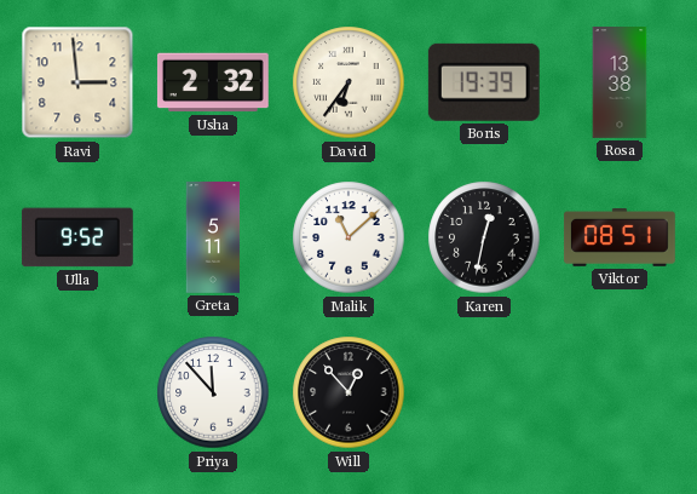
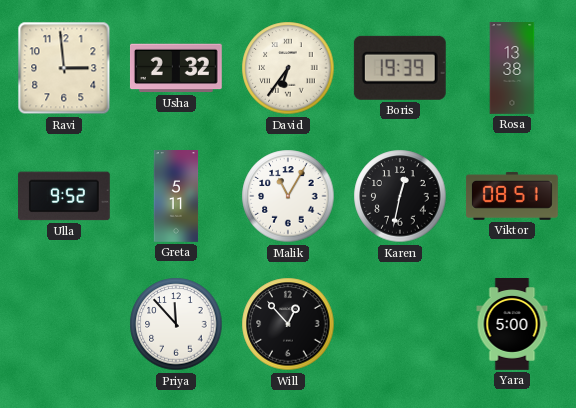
Malik: 11:08 -> 11:05
Yara: none -> 5:00
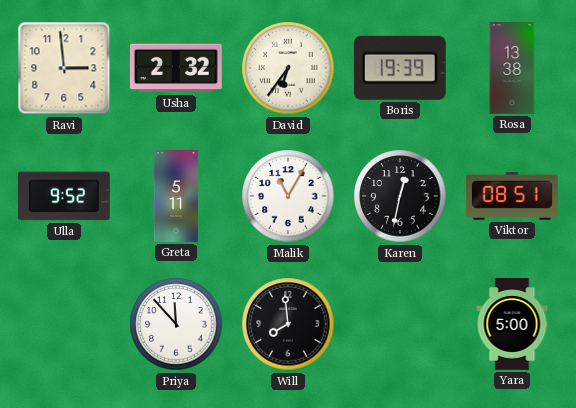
Will: 12:53 -> 7:59
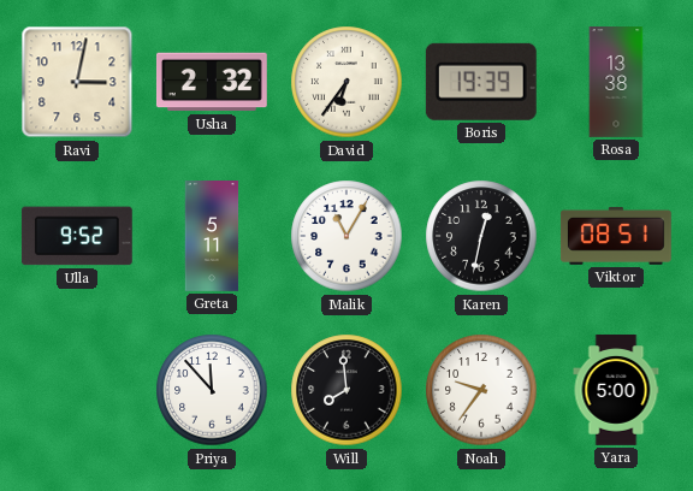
Ravi: 2:59 -> 3:02
Noah: none -> 9:36
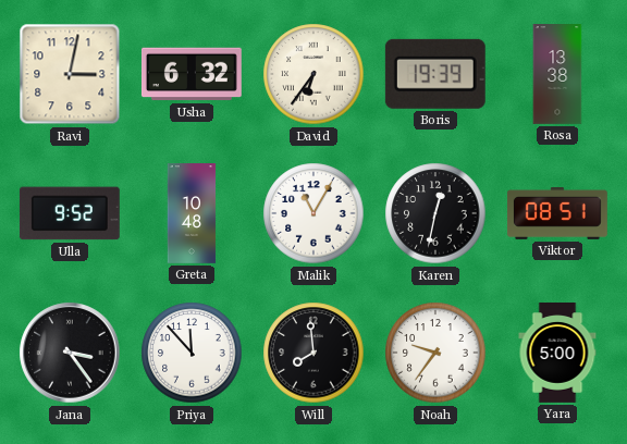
Usha: 2:32 -> 6:32
Greta: 5:11 -> 10:48
Jana: none -> 3:24
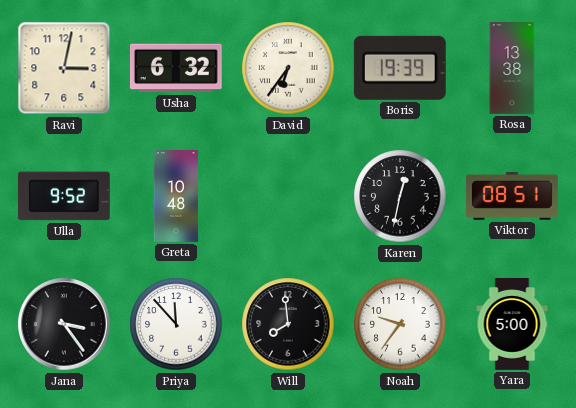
Malik: 11:05 -> none
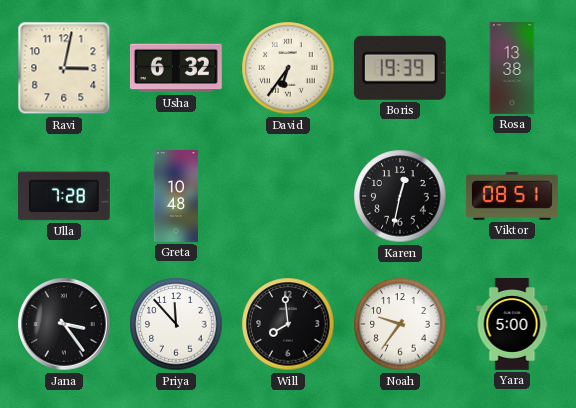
Ulla: 9:52 -> 7:28
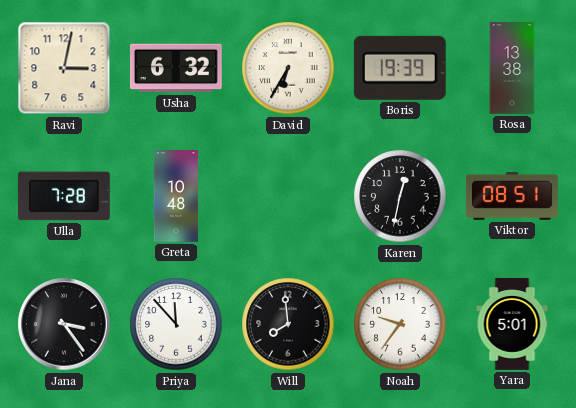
David: 6:36 -> 6:35
Yara: 5:00 -> 5:01
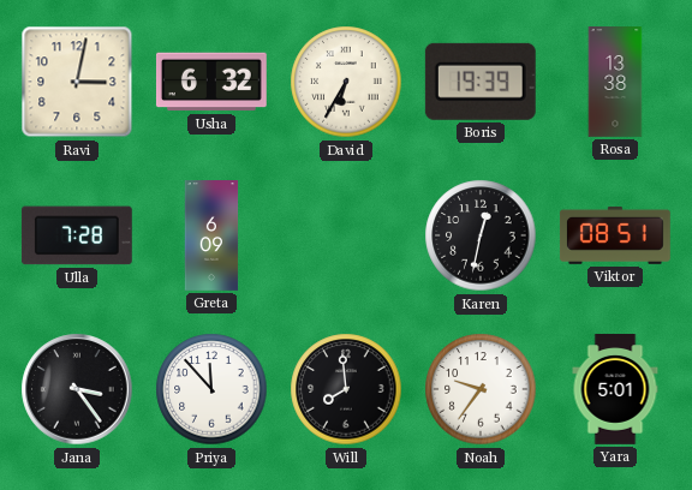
Greta: 10:48 -> 6:09
